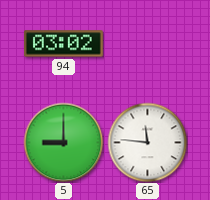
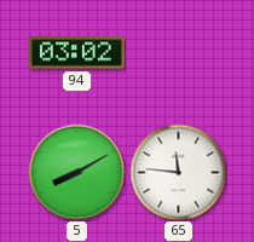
5: 9:00 -> 8:10
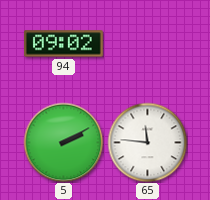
94: 03:02 -> 09:02
5: 8:10 -> 2:10
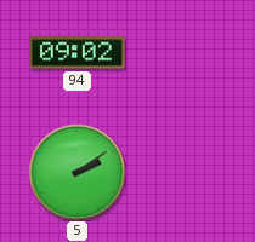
5: 2:10 -> 2:09
65: 11:46 -> none
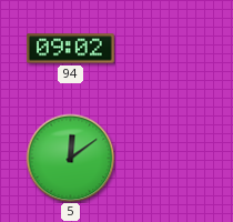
5: 2:09 -> 12:09
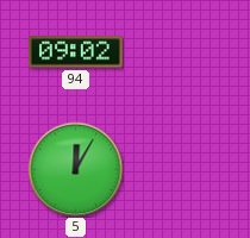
5: 12:09 -> 12:05
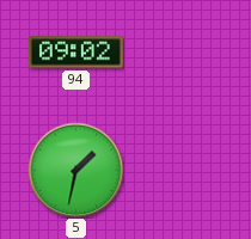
5: 12:05 -> 1:32
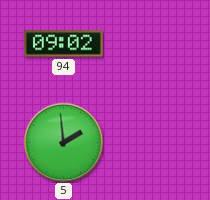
5: 1:32 -> 1:59
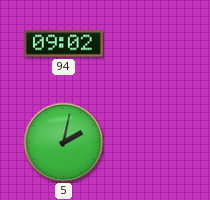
5: 1:59 -> 2:02
